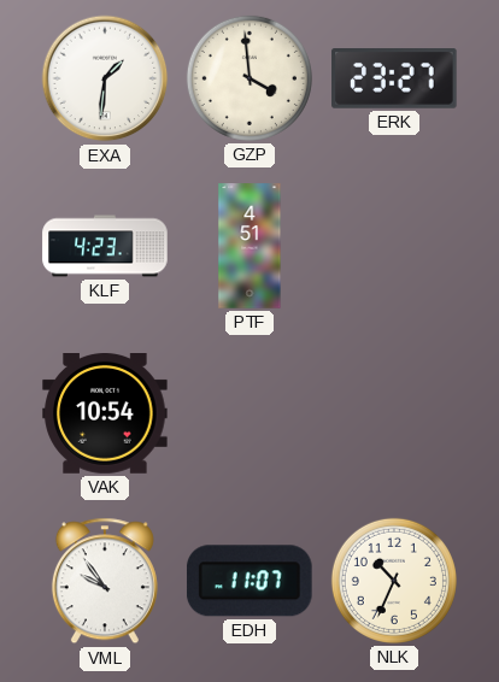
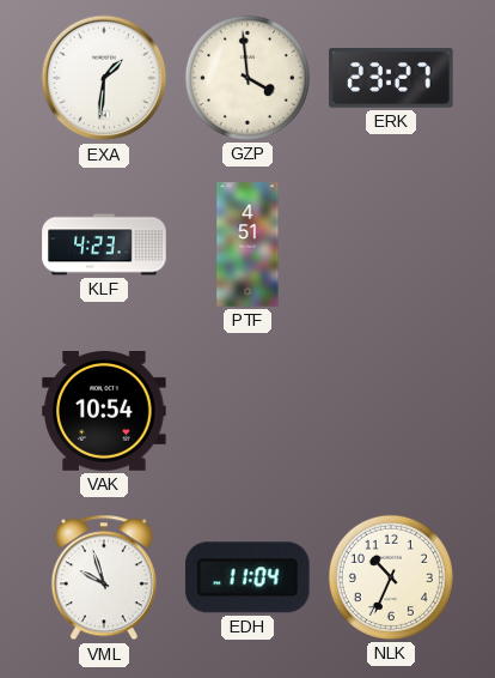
VML: 9:54 -> 9:57
EDH: 11:07 -> 11:04
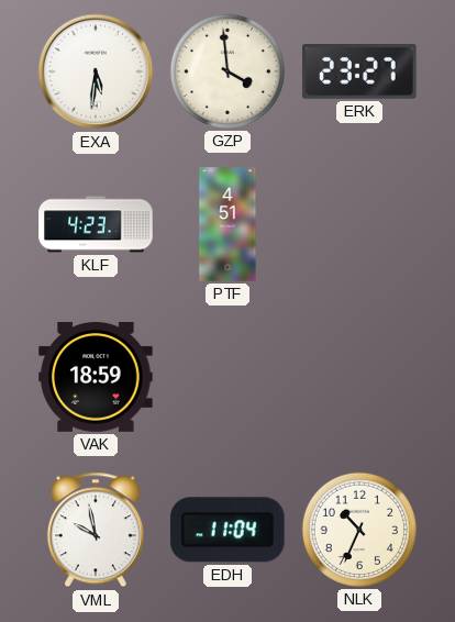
EXA: 1:31 -> 5:31
VAK: 10:54 -> 18:59
VML: 9:57 -> 9:58
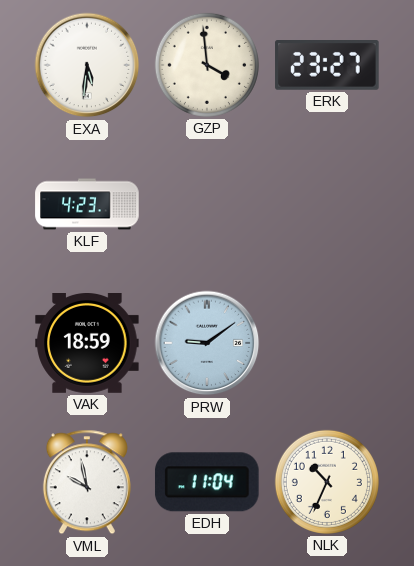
PTF: 4:51 -> none
PRW: none -> 9:09
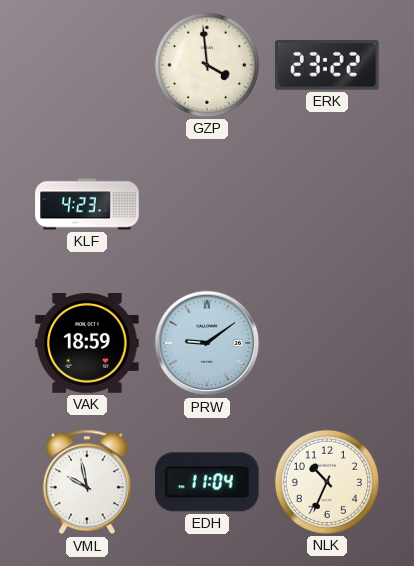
EXA: 5:31 -> none
ERK: 23:27 -> 23:22
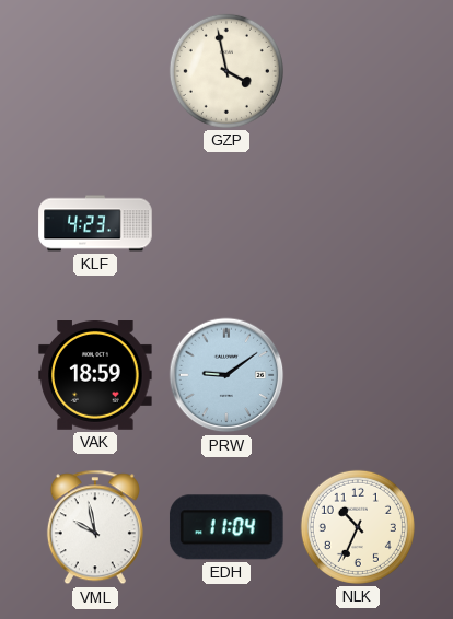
GZP: 3:59 -> 3:58
ERK: 23:22 -> none
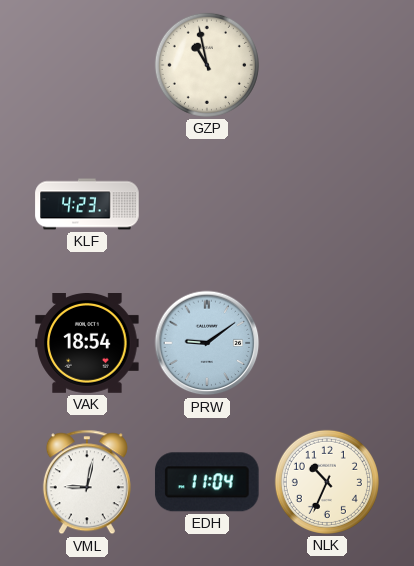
GZP: 3:58 -> 10:58
VAK: 18:59 -> 18:54
VML: 9:58 -> 9:02
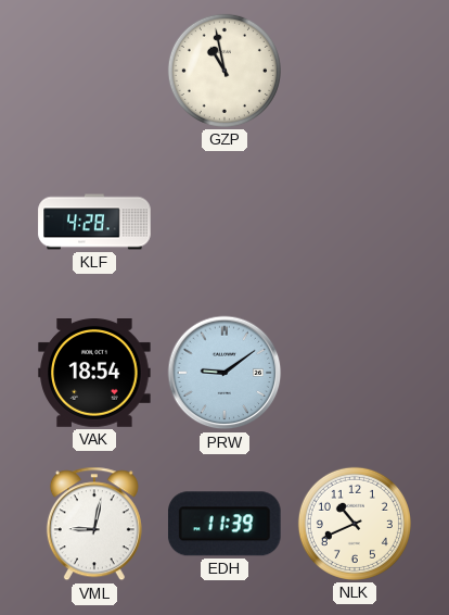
KLF: 4:23 -> 4:28
EDH: 11:04 -> 11:39
NLK: 10:34 -> 10:41
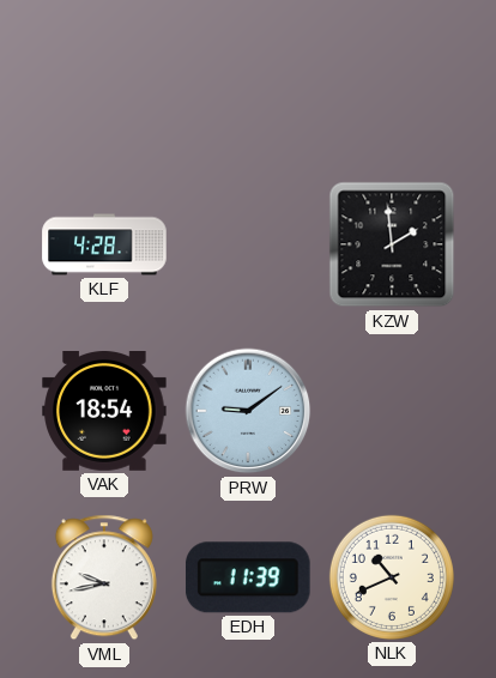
GZP: 10:58 -> none
KZW: none -> 1:59
VML: 9:02 -> 9:43
